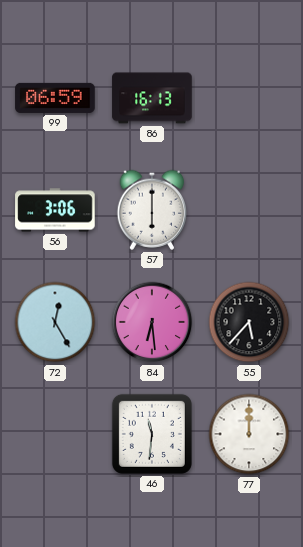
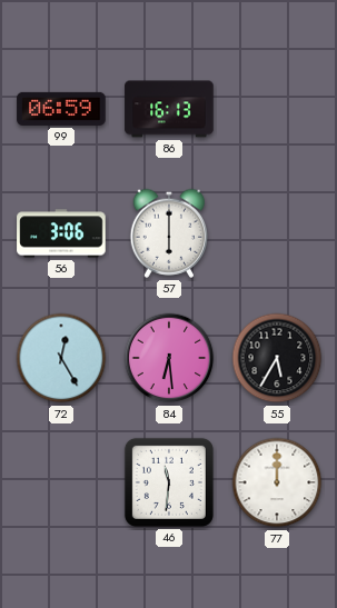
55: 5:37 -> 5:35
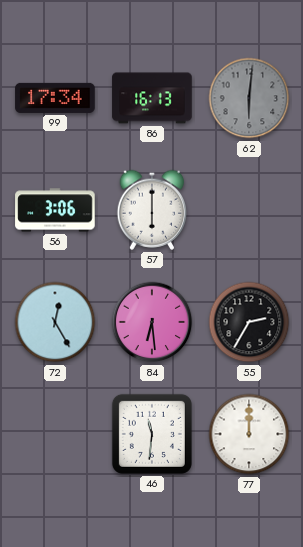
99: 06:59 -> 17:34
62: none -> 6:01
55: 5:35 -> 2:35
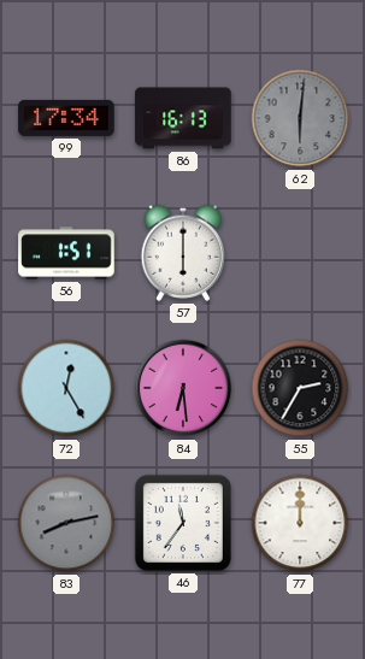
56: 3:06 -> 1:51
83: none -> 8:13
46: 11:31 -> 11:36
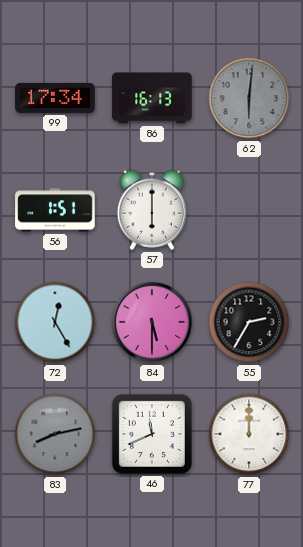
84: 6:29 -> 5:30
46: 11:36 -> 11:41
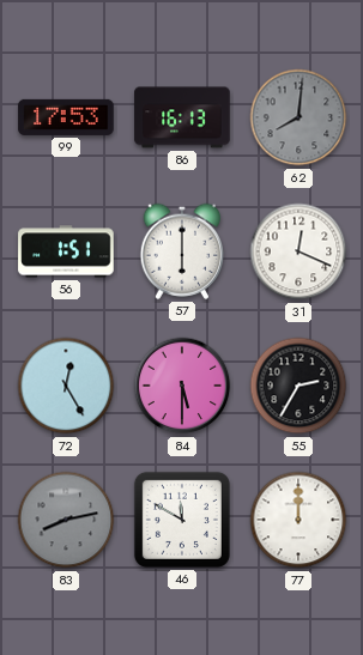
99: 17:34 -> 17:53
62: 6:01 -> 8:01
31: none -> 12:19
46: 11:41 -> 11:50
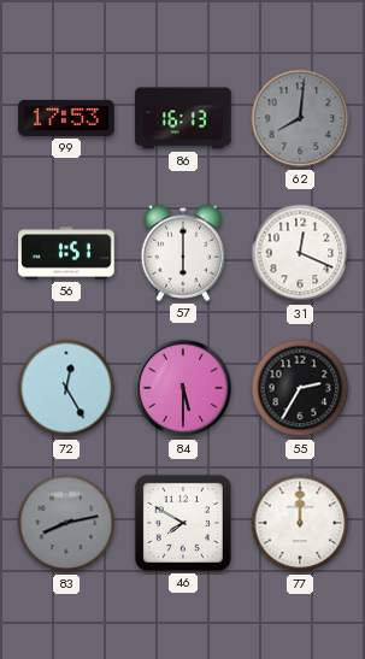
46: 11:50 -> 7:50
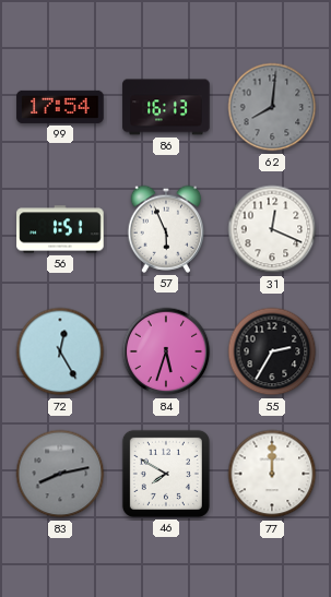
99: 17:53 -> 17:54
57: 6:00 -> 5:56
84: 5:30 -> 5:33
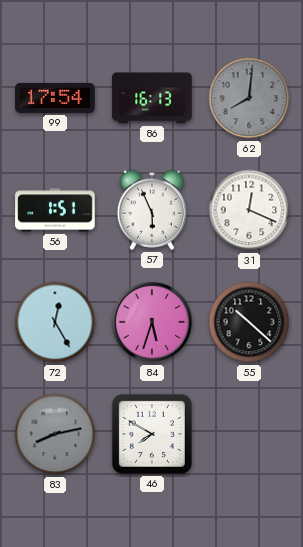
55: 2:35 -> 10:22
77: 12:00 -> none
